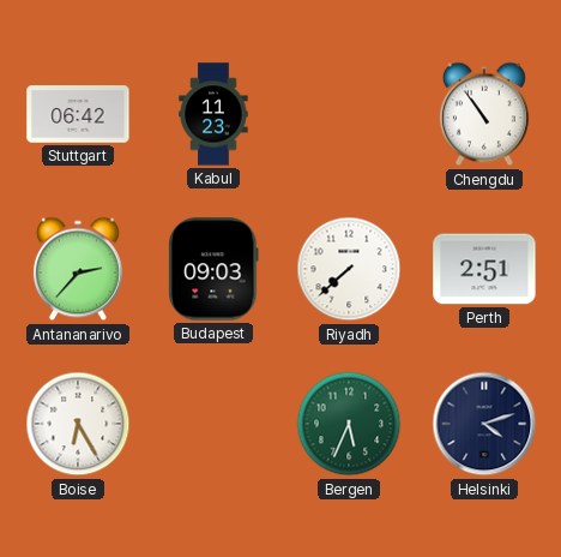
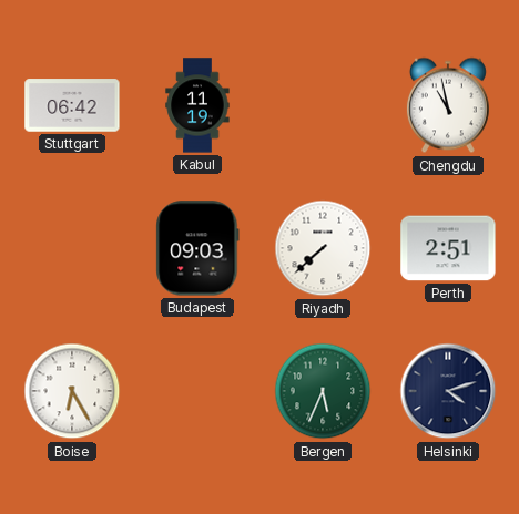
Kabul: 11:23 -> 11:19
Chengdu: 10:54 -> 10:58
Antananarivo: 2:37 -> none
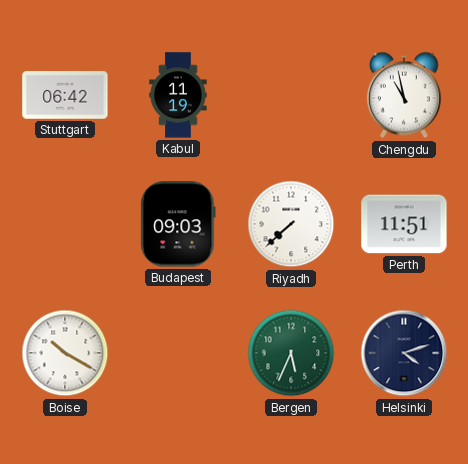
Perth: 2:51 -> 11:51
Boise: 6:25 -> 10:20
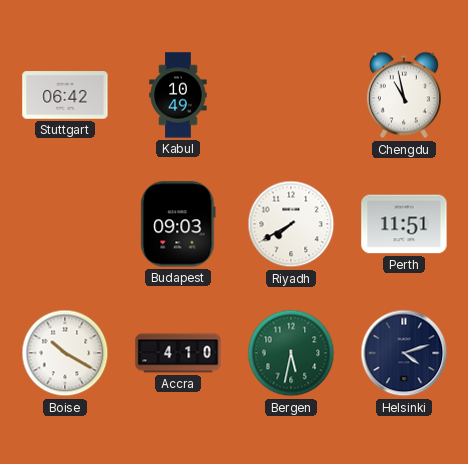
Kabul: 11:19 -> 10:49
Riyadh: 7:38 -> 7:40
Accra: none -> 4:10
Bergen: 5:34 -> 5:32
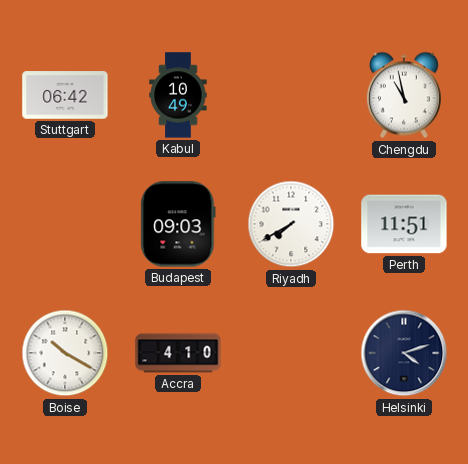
Bergen: 5:32 -> none
